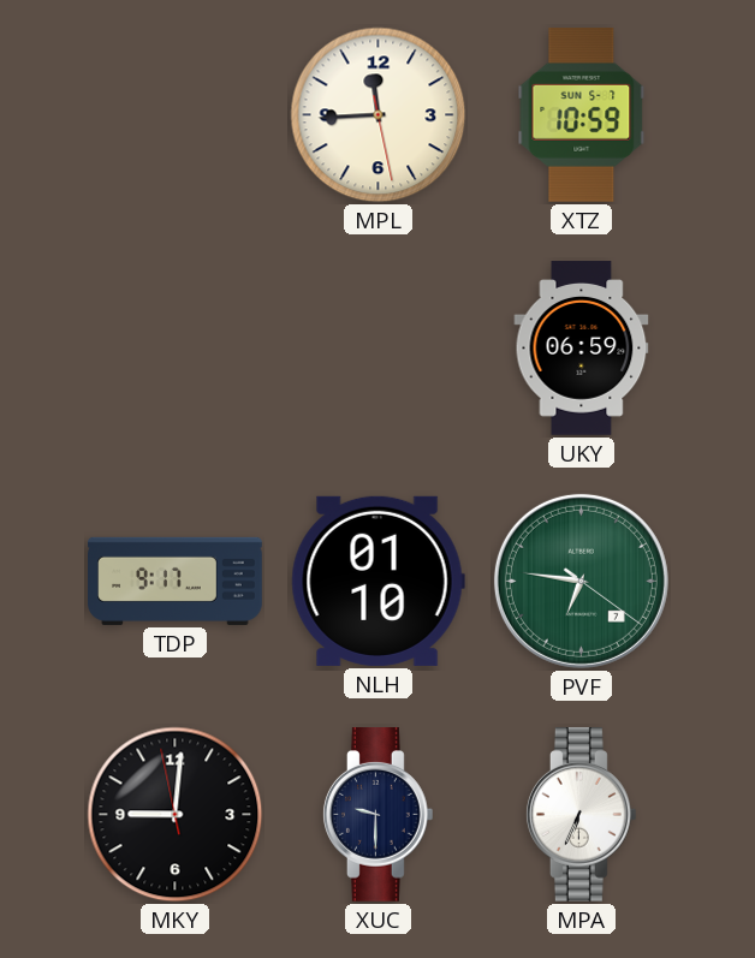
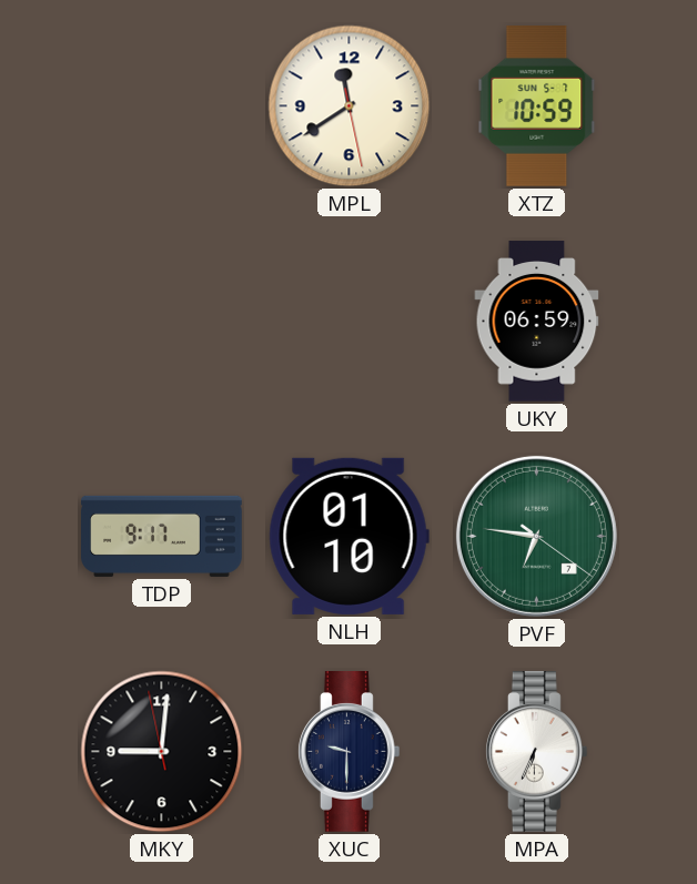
MPL: 11:44 -> 11:39
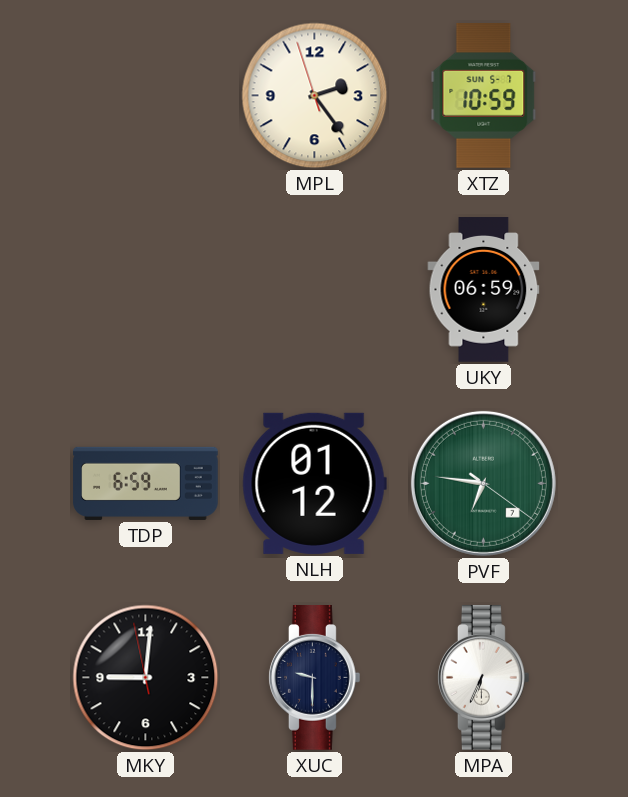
MPL: 11:39 -> 2:23
TDP: 9:17 -> 6:59
NLH: 01:10 -> 01:12
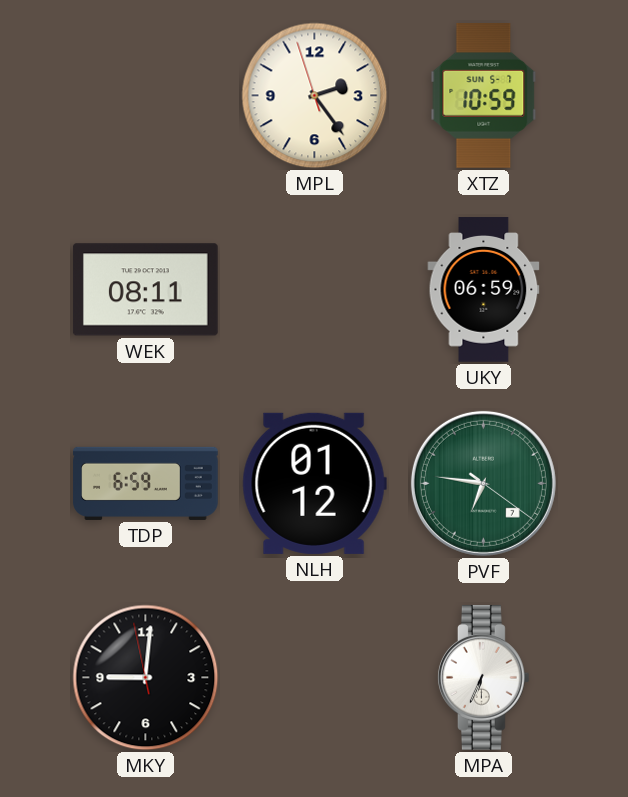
WEK: none -> 08:11
XUC: 9:30 -> none
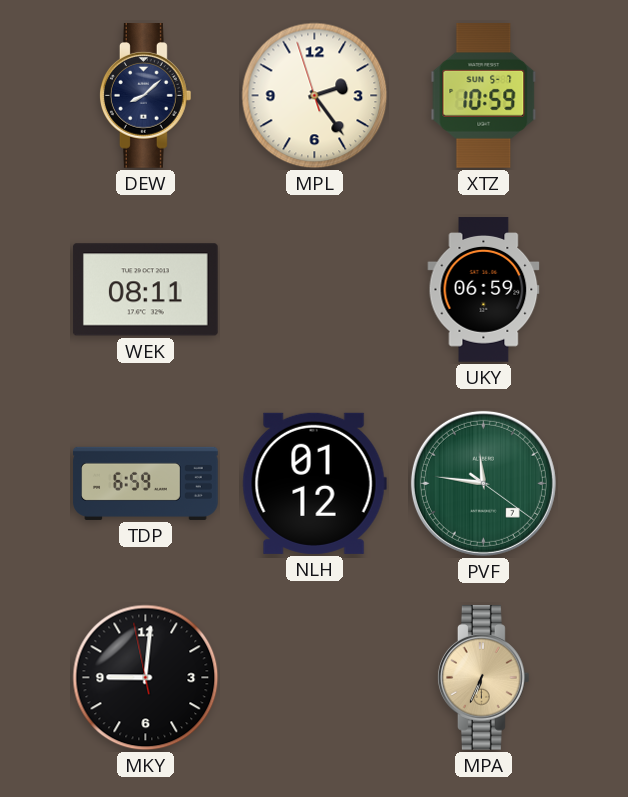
DEW: none -> 8:08
PVF: 6:46 -> 11:46
MPA dial: white -> champagne
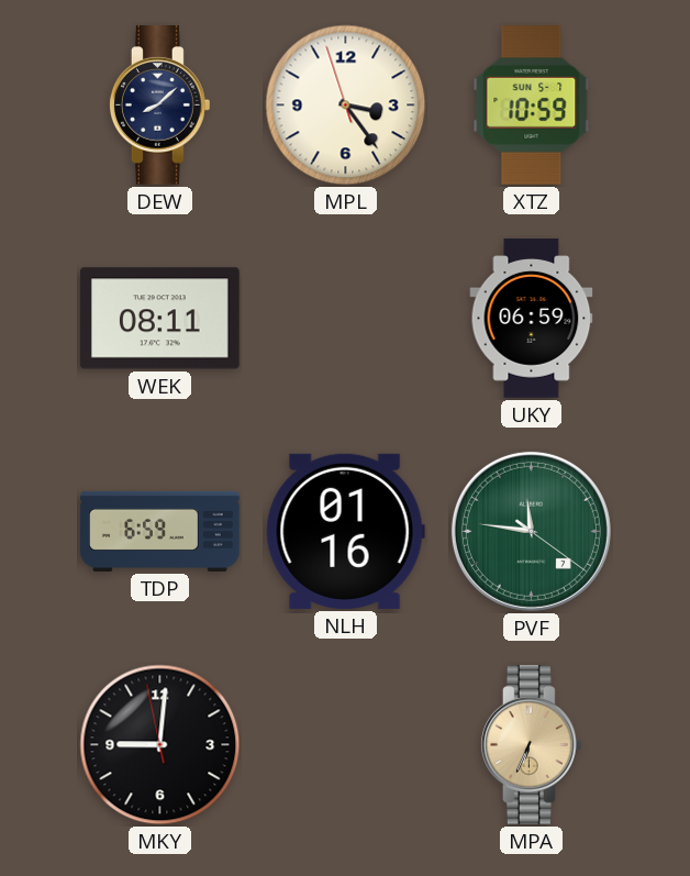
MPL: 2:23 -> 3:23
NLH: 01:12 -> 01:16
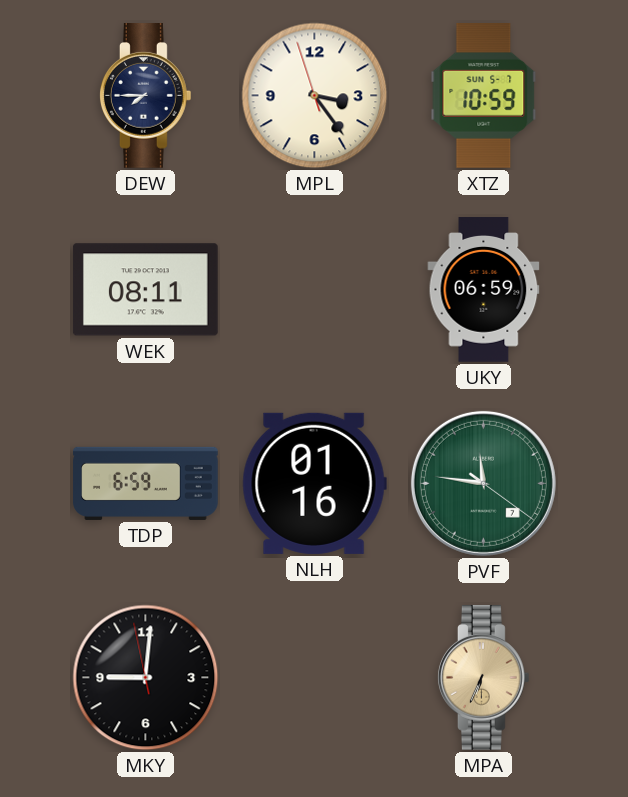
DEW: 8:08 -> 7:45
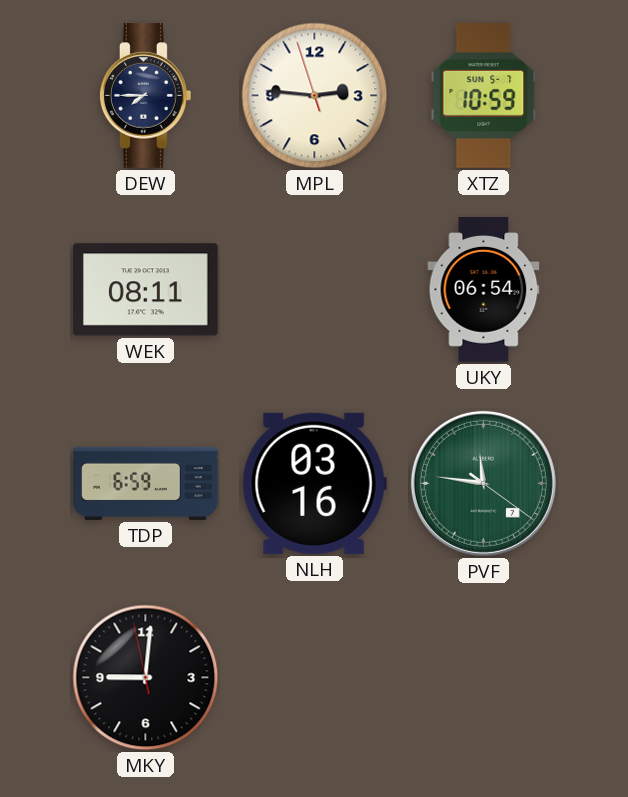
MPL: 3:23 -> 2:45
UKY: 06:59 -> 06:54
NLH: 01:16 -> 03:16
MPA: 6:34 -> none
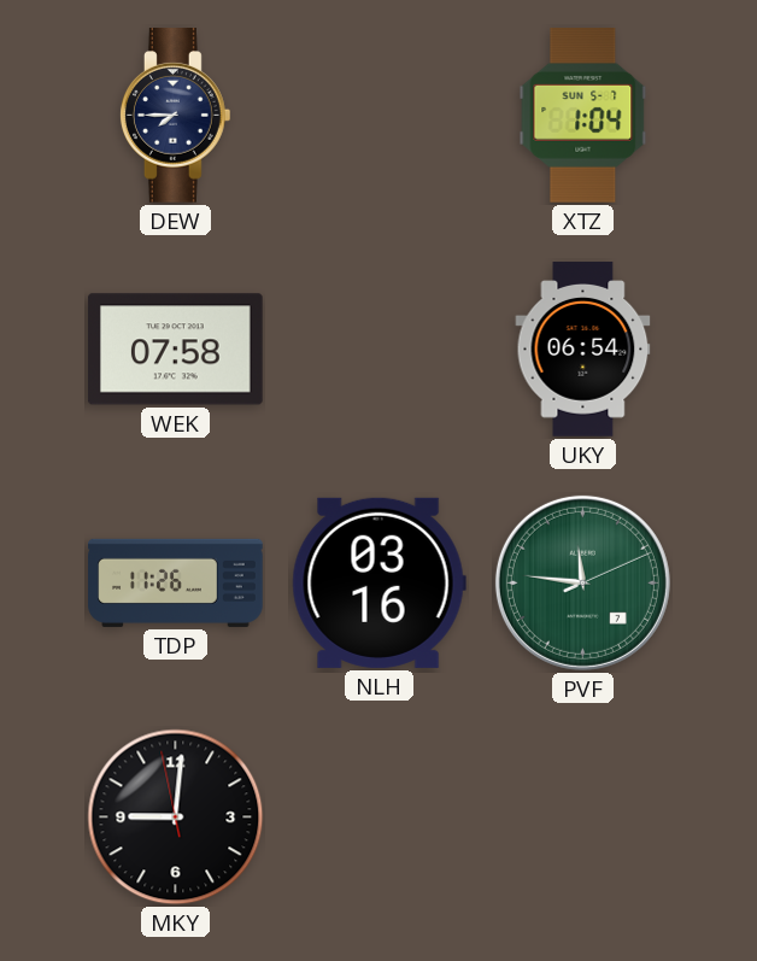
MPL: 2:45 -> none
XTZ: 10:59 -> 1:04
WEK: 08:11 -> 07:58
TDP: 6:59 -> 11:26
PVF: 11:46:21 -> 11:46:11
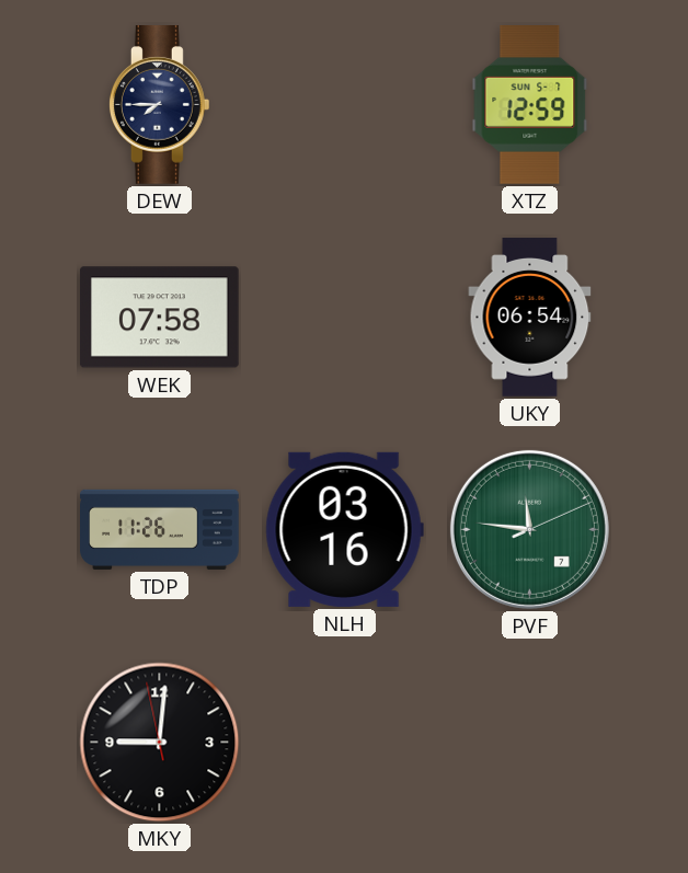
XTZ: 1:04 -> 12:59
